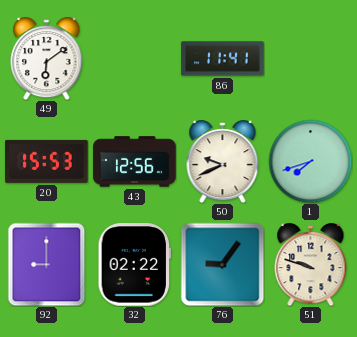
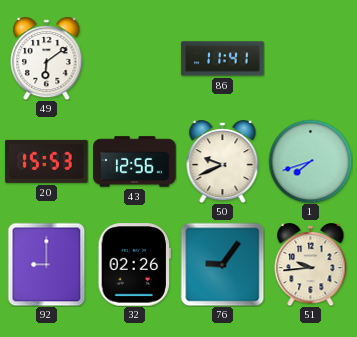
32: 02:22 -> 02:26
51: 9:48 -> 9:44
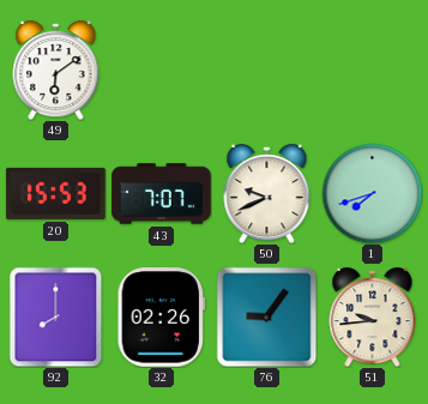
86: 11:41 -> none
43: 12:56 -> 7:07
92: 9:00 -> 8:00
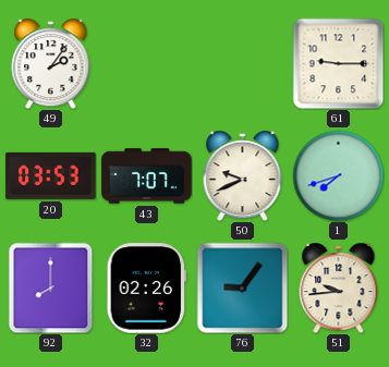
49: 6:09 -> 2:06
61: none -> 9:15
20: 15:53 -> 03:53
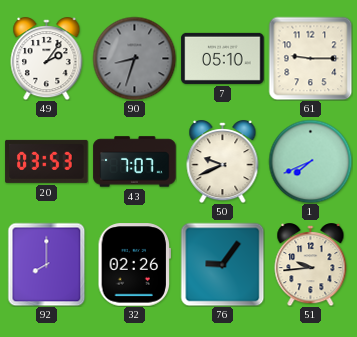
90: none -> 8:33
7: none -> 05:10
1: 7:42 -> 7:41
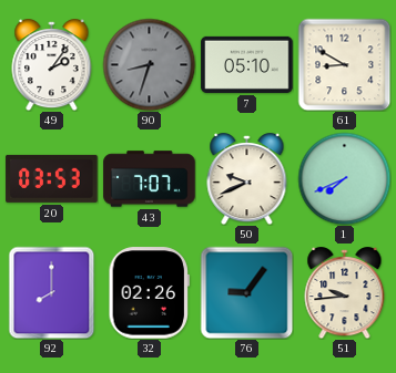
61: 9:15 -> 8:50
